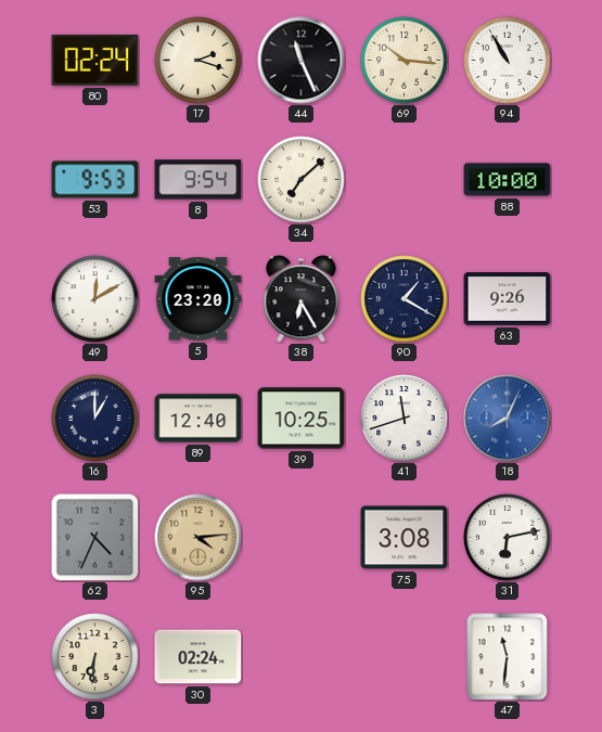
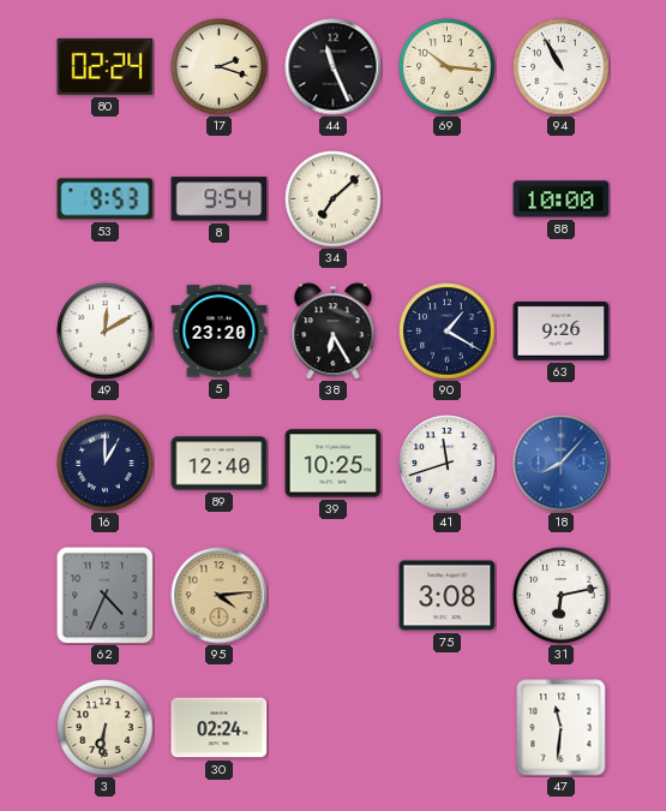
18: 8:04 -> 8:07
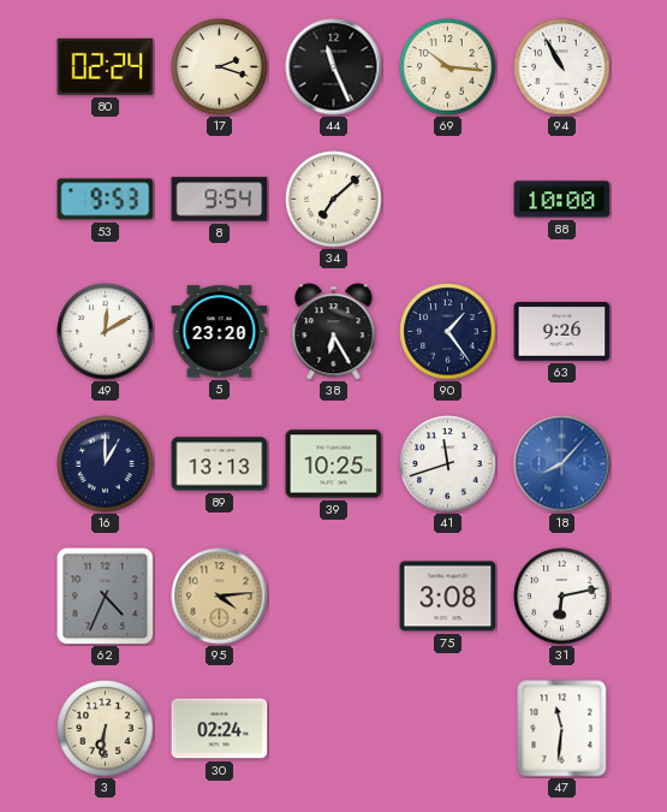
90: 1:20 -> 1:24
89: 12:40 -> 13:13
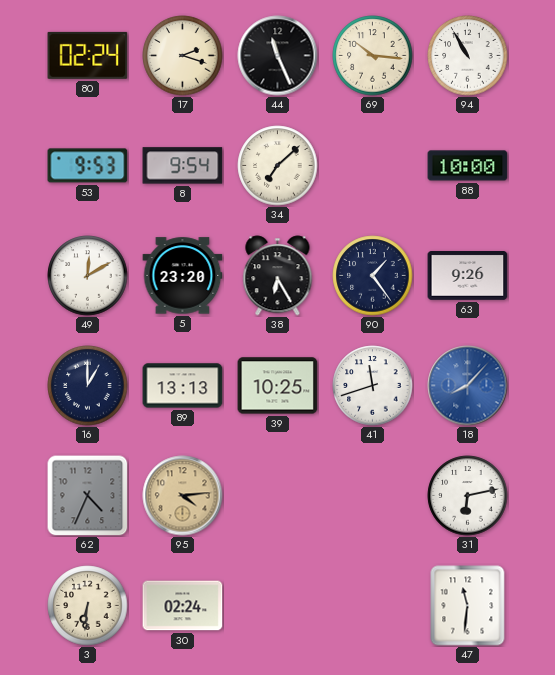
75: 3:08 -> none
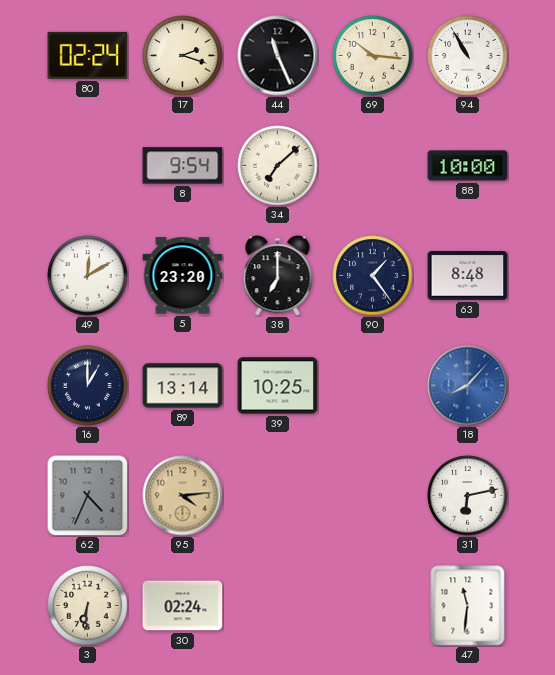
53: 9:53 -> none
38: 6:25 -> 7:00
63: 9:26 -> 8:48
89: 13:13 -> 13:14
41: 11:42 -> none
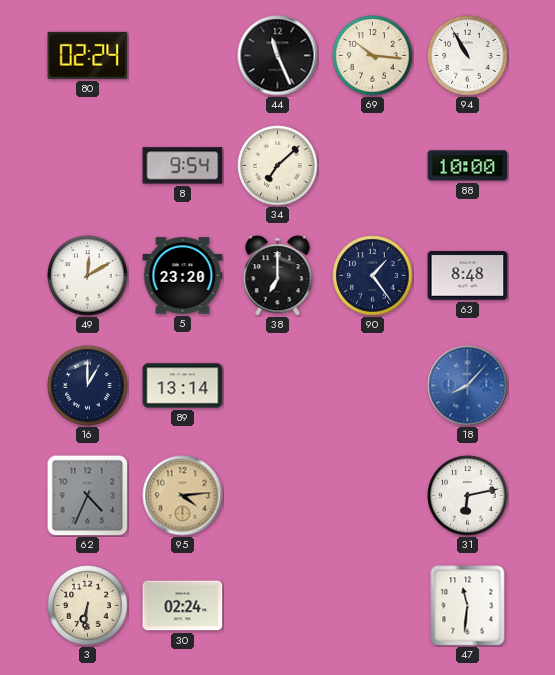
17: 2:18 -> none
39: 10:25 -> none
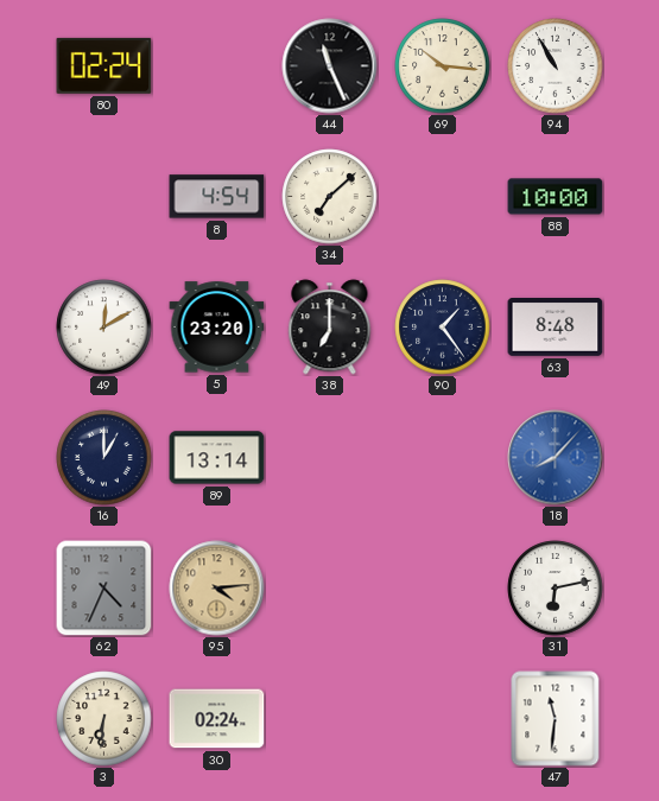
8: 9:54 -> 4:54
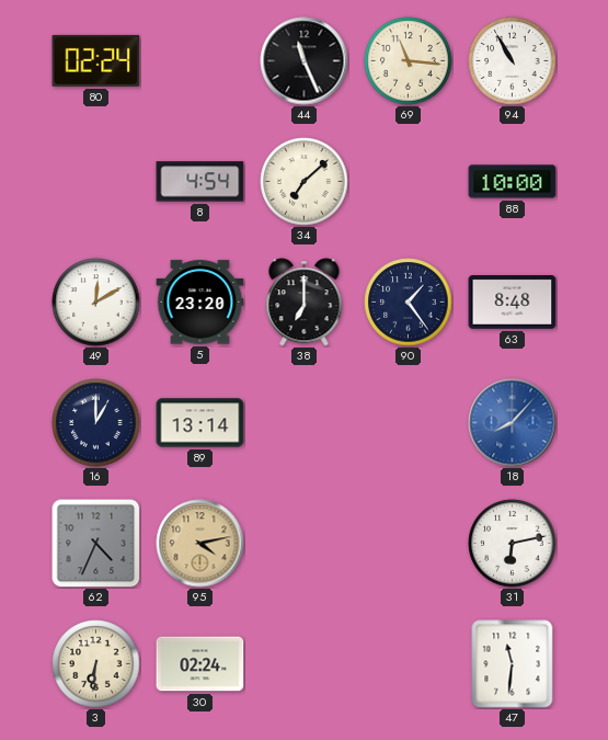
69: 10:16 -> 11:16
95: 4:14 -> 4:13
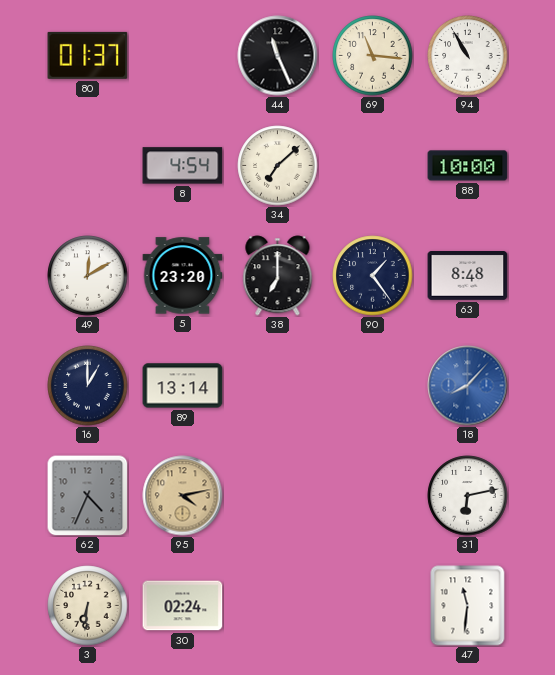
80: 02:24 -> 01:37
